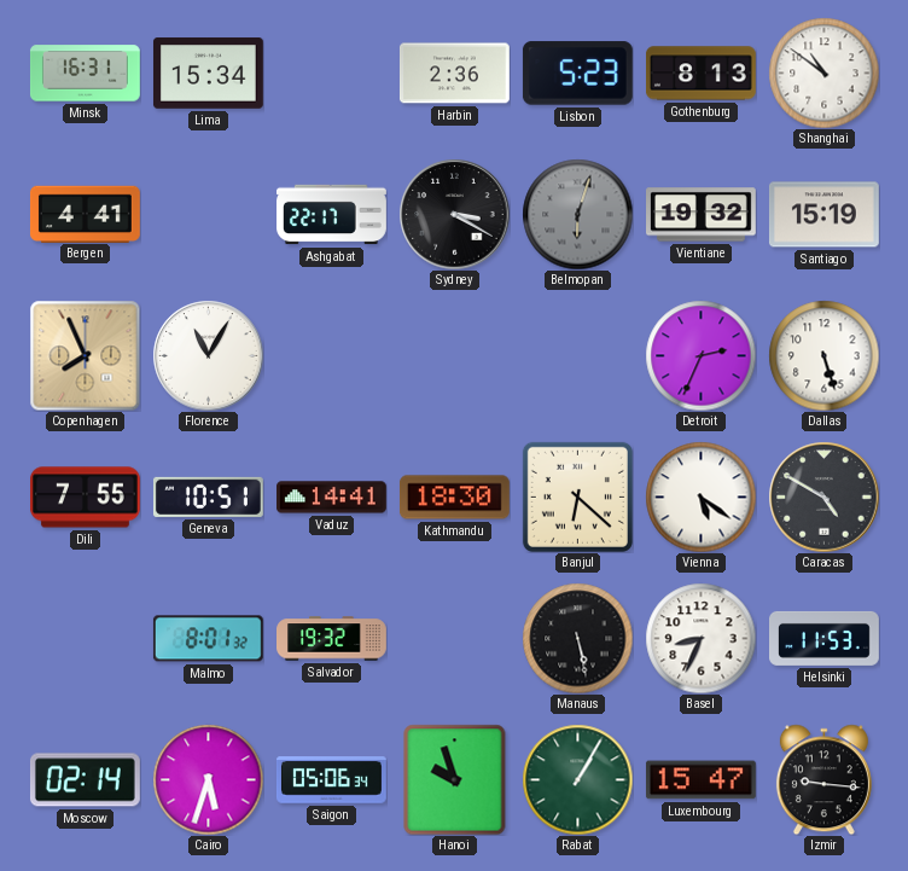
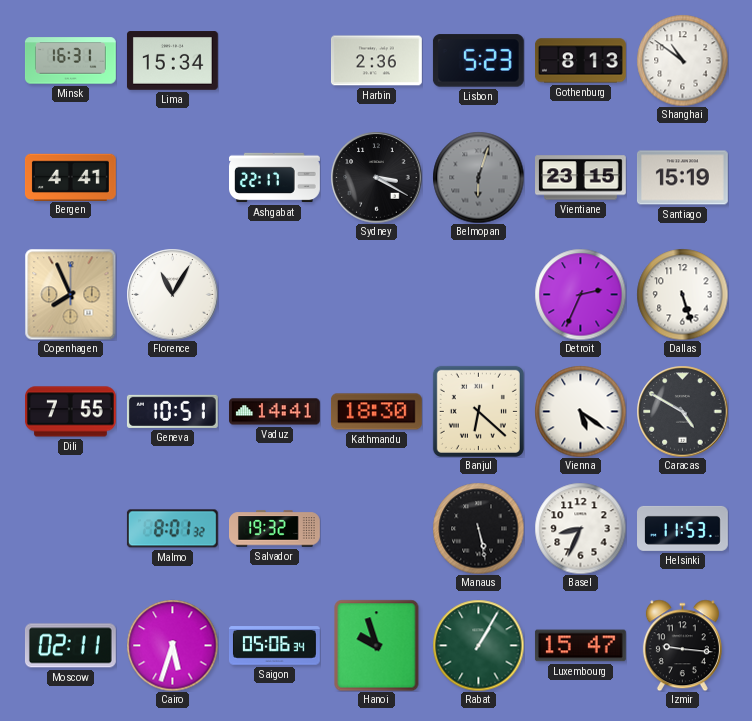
Vientiane: 19:32 -> 23:15
Moscow: 02:14 -> 02:11
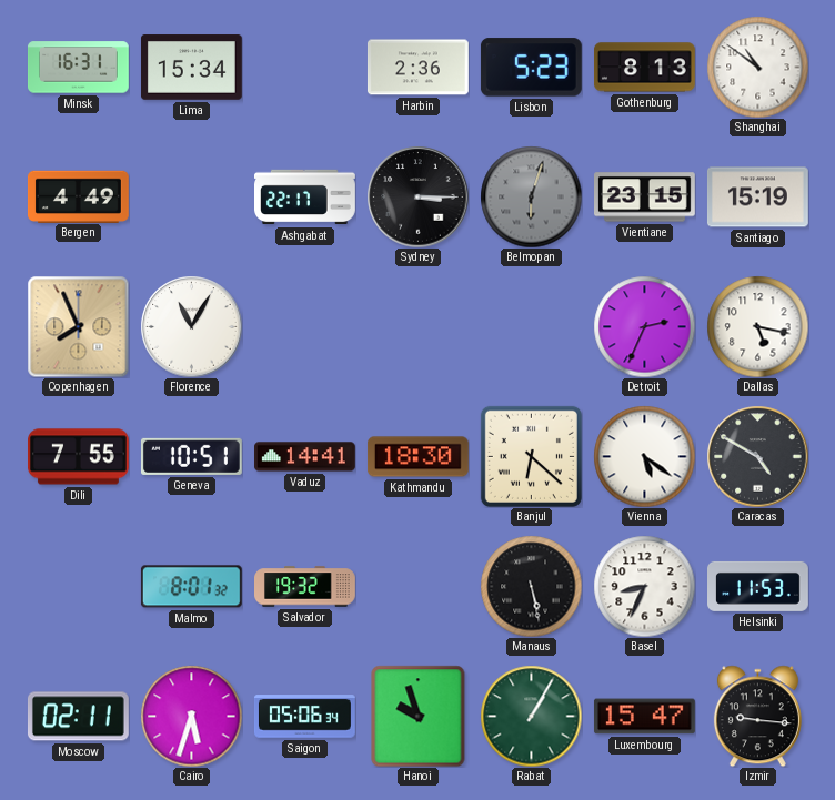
Bergen: 4:41 -> 4:49
Sydney: 3:20 -> 3:15
Dallas: 5:27 -> 5:17
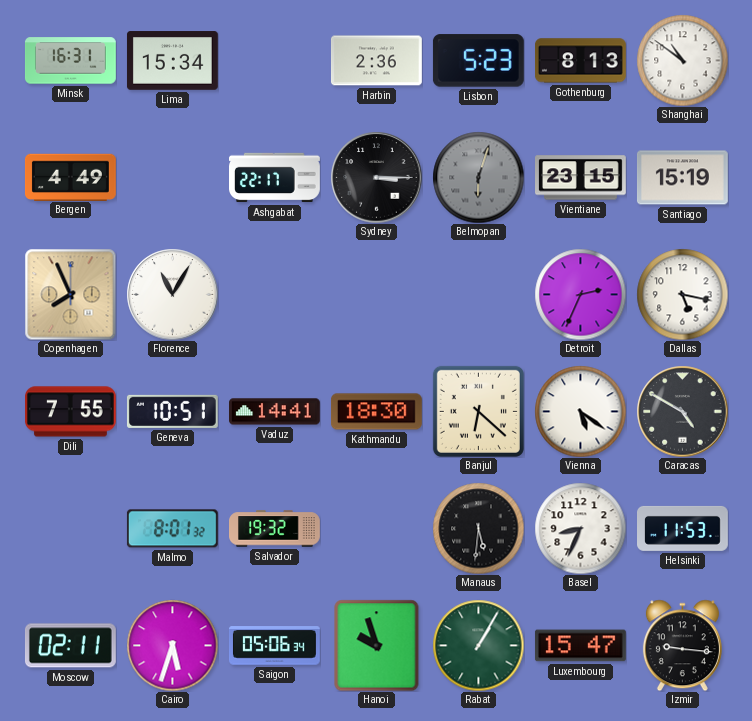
Manaus: 5:28 -> 5:31
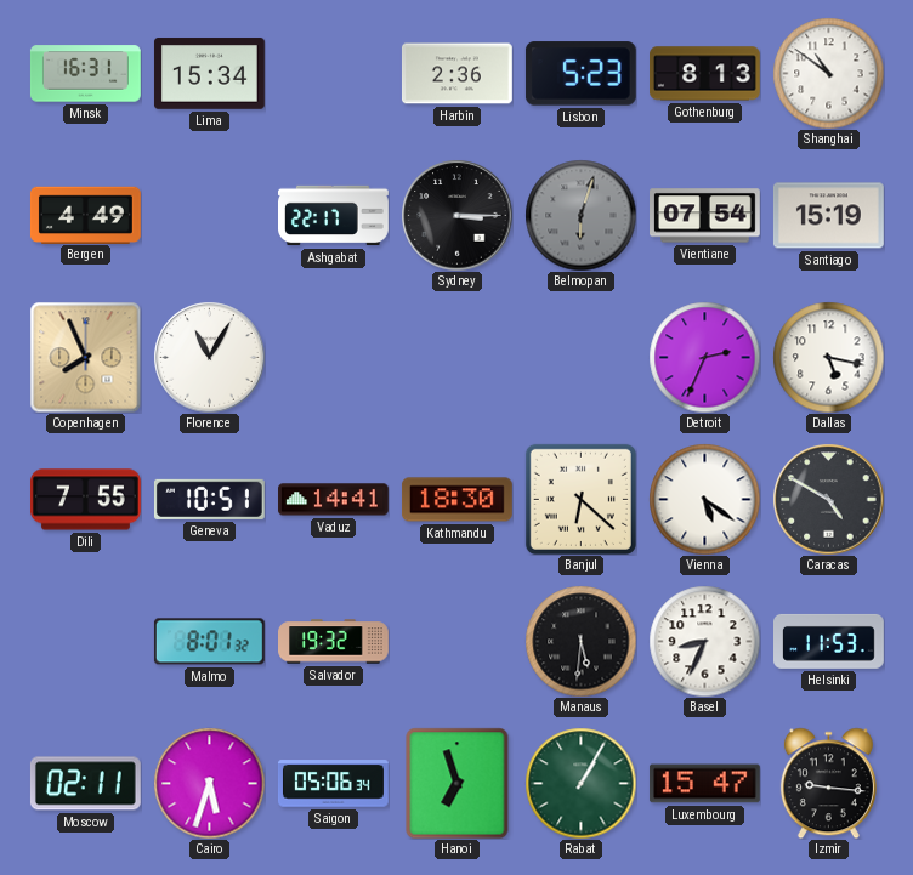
Vientiane: 23:15 -> 07:54
Hanoi: 9:57 -> 6:57
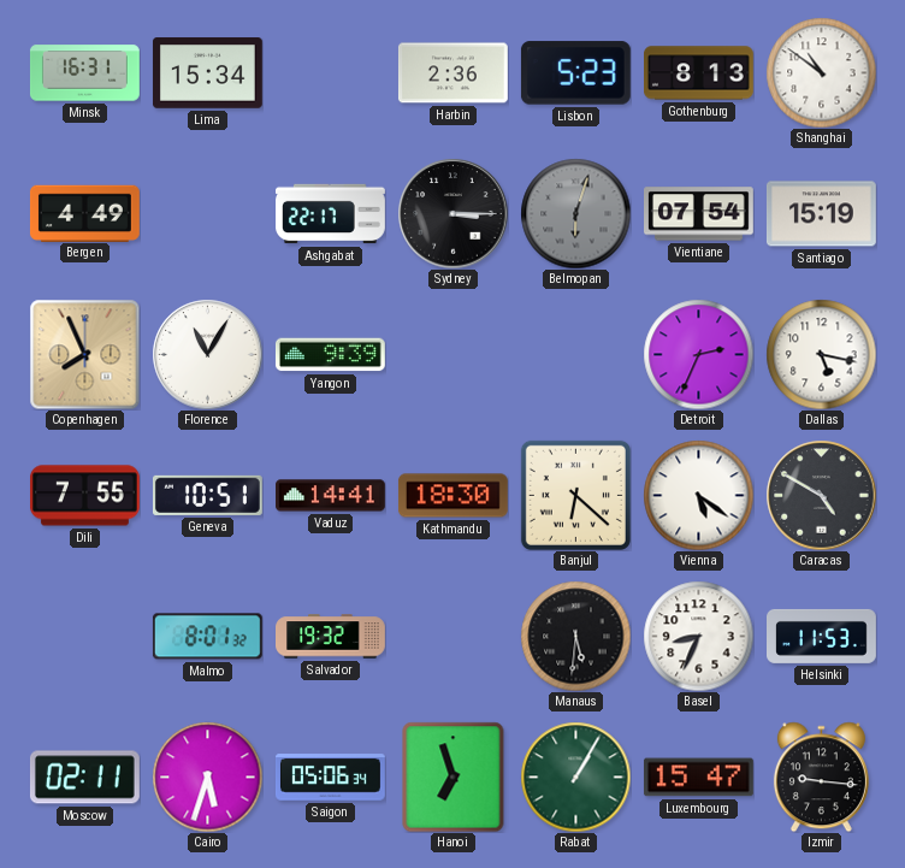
Yangon: none -> 9:39
